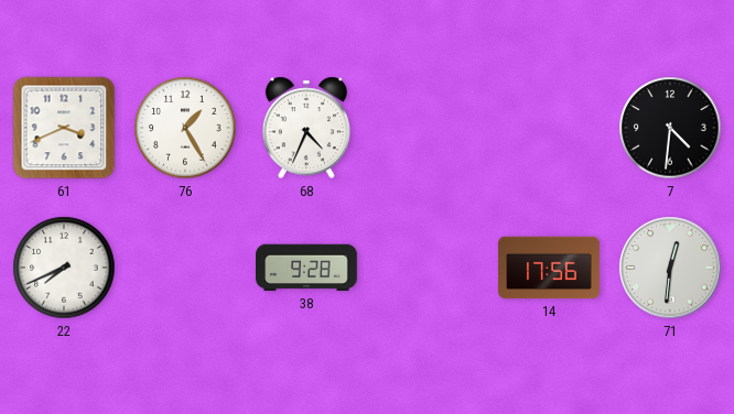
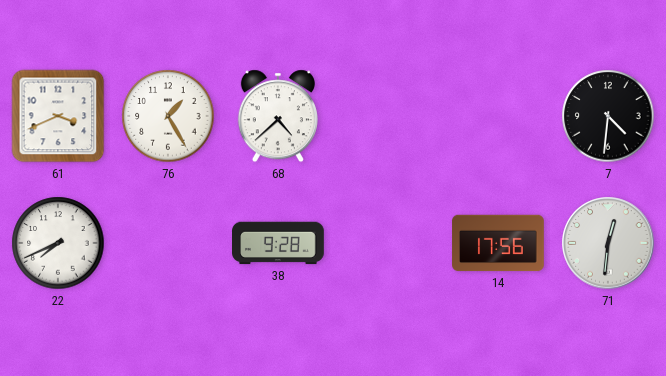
68: 4:34 -> 4:38
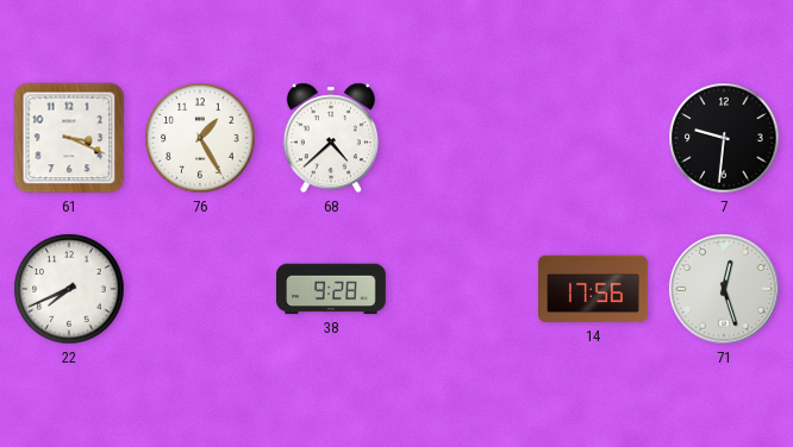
61: 3:41 -> 3:19
7: 4:31 -> 9:31
71: 12:31 -> 12:27
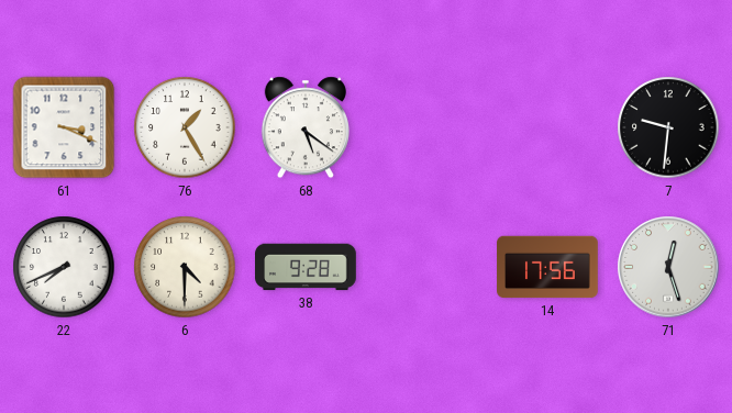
68: 4:38 -> 5:21
6: none -> 4:30
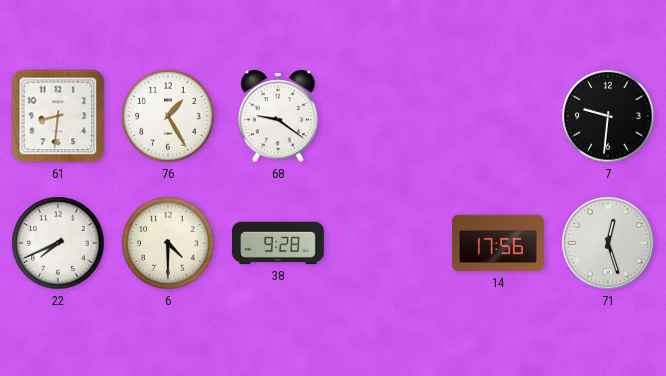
61: 3:19 -> 8:31
68: 5:21 -> 9:21
